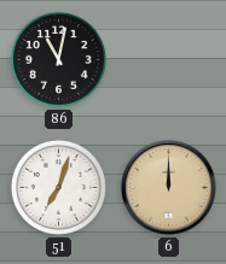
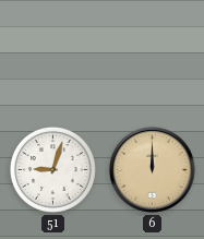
86: 11:02 -> none
51: 7:03 -> 9:03
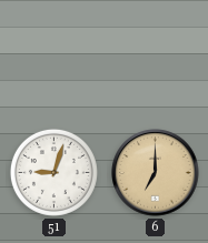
6: 12:00 -> 7:00
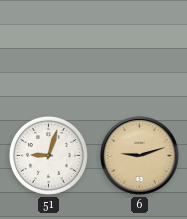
6: 7:00 -> 9:12
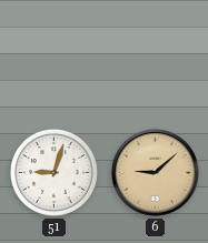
6: 9:12 -> 9:08
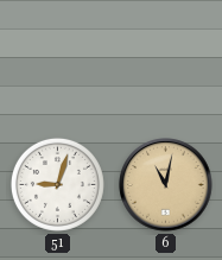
6: 9:08 -> 11:02
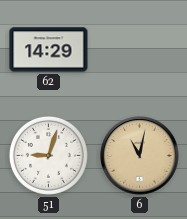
62: none -> 14:29
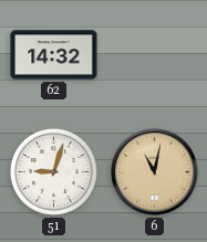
62: 14:29 -> 14:32
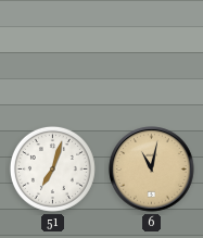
62: 14:32 -> none
51: 9:03 -> 7:03
